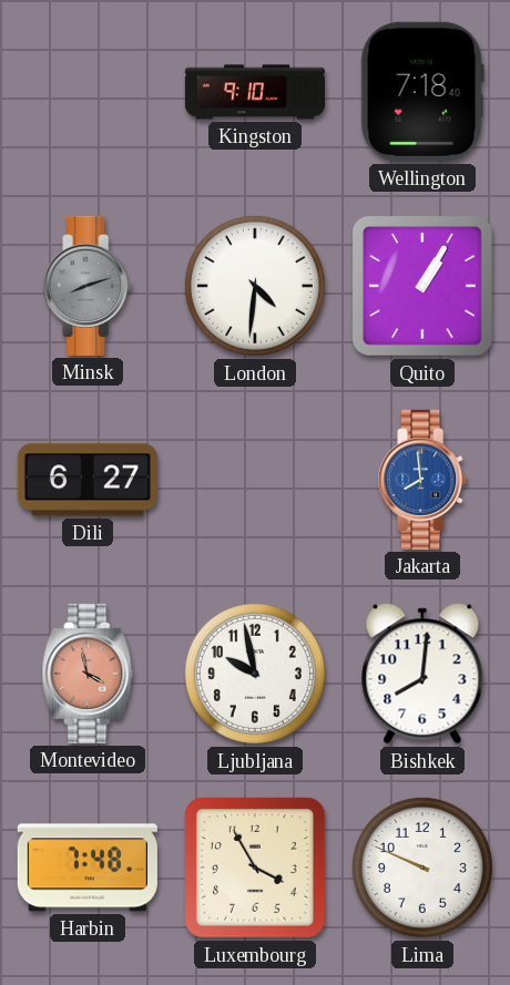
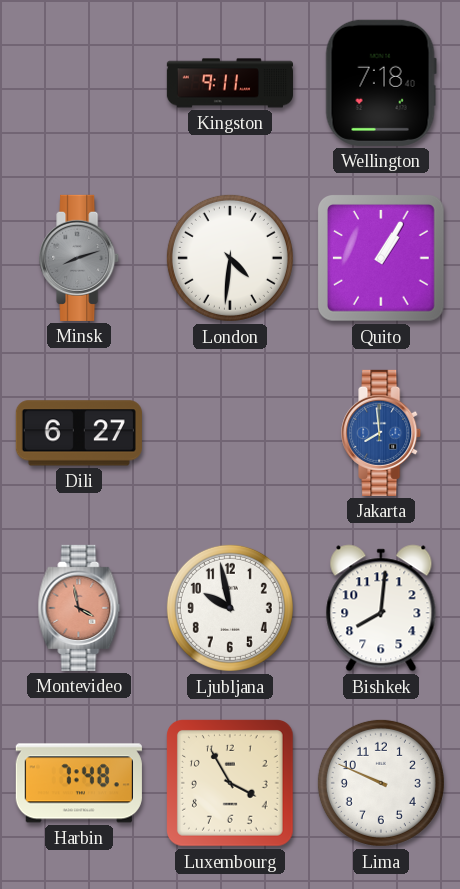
Kingston: 9:10 -> 9:11
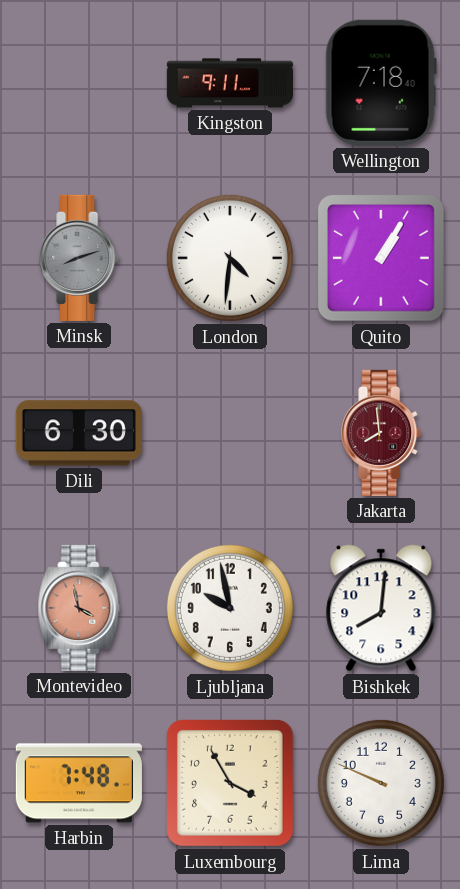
Dili: 6:27 -> 6:30
Jakarta dial: blue -> burgundy
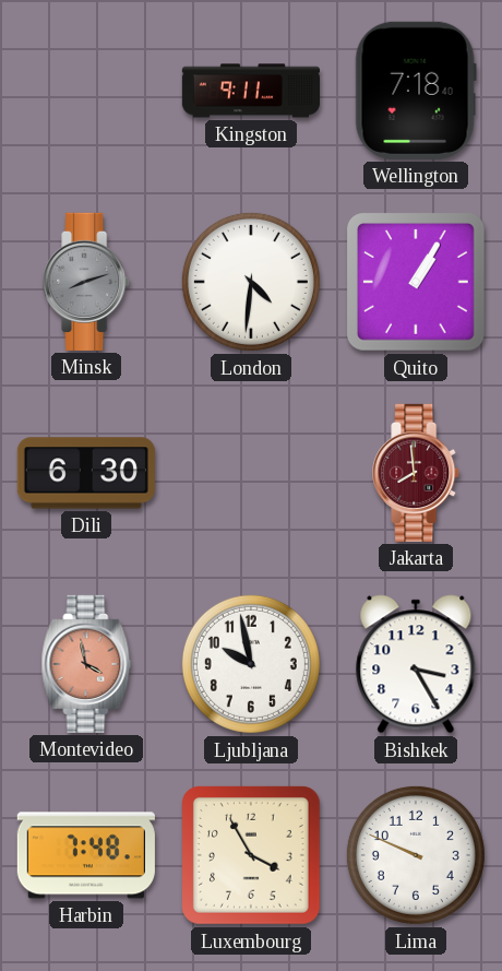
Bishkek: 8:01 -> 3:25
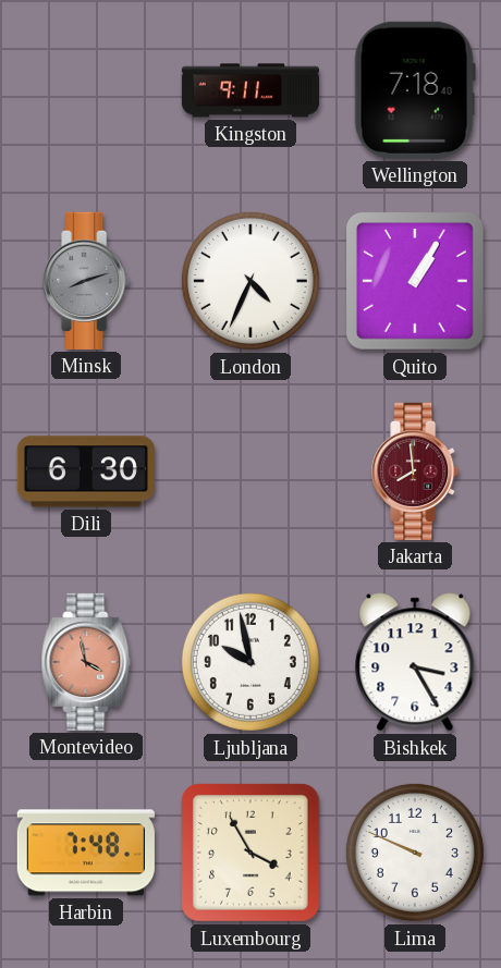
London: 4:31 -> 4:34
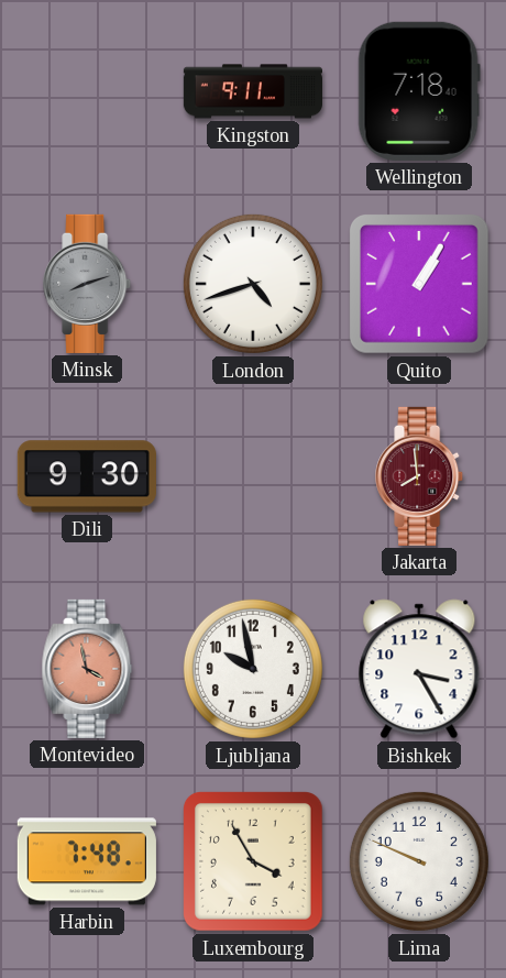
London: 4:34 -> 4:42
Dili: 6:30 -> 9:30
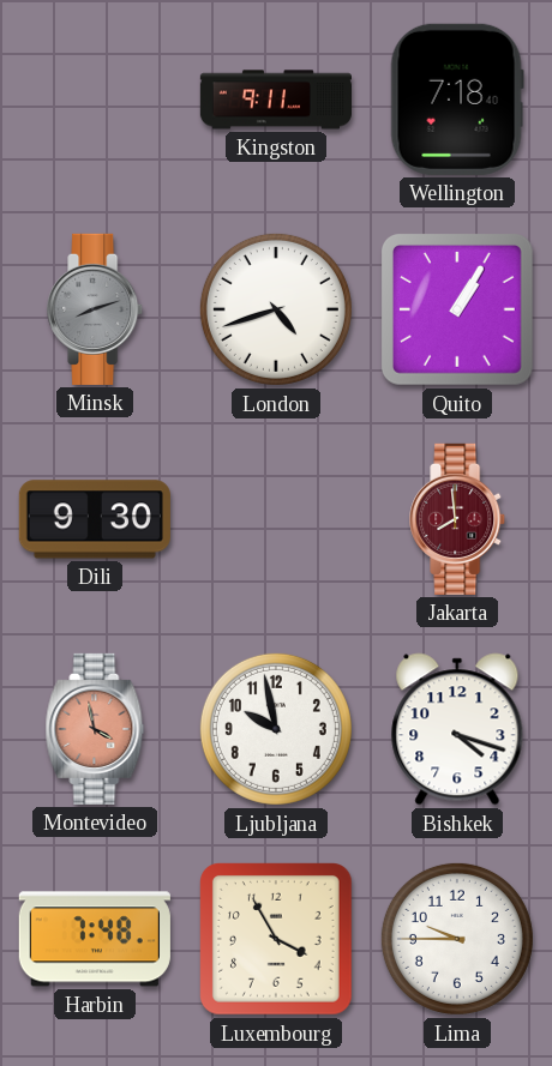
Bishkek: 3:25 -> 4:18
Lima: 9:49 -> 9:45
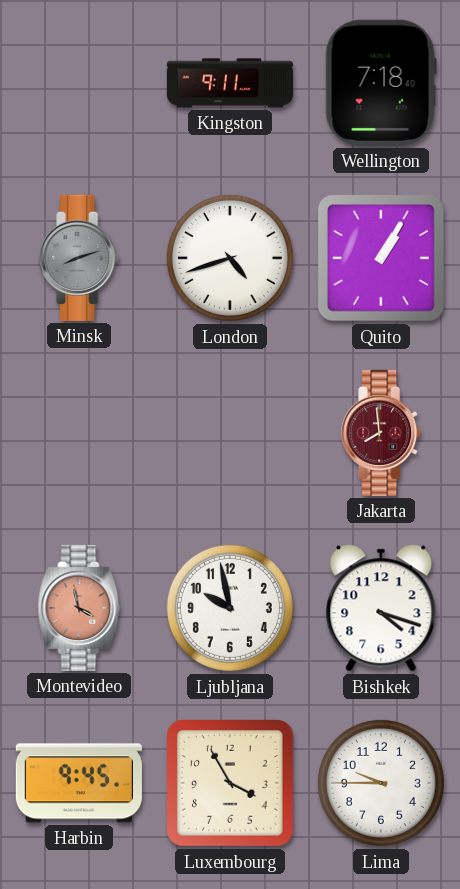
Dili: 9:30 -> none
Harbin: 7:48 -> 9:45
